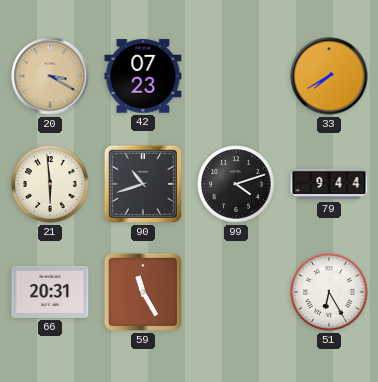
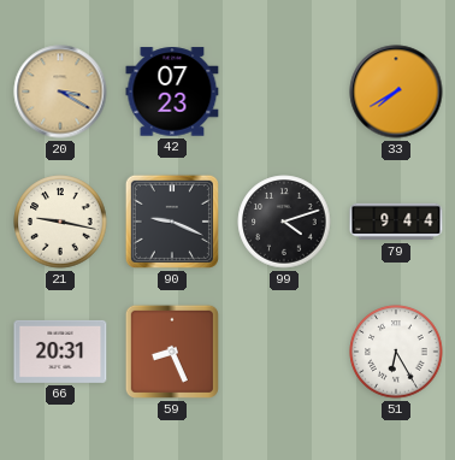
21: 5:59 -> 9:17
90: 10:42 -> 9:19
59: 11:25 -> 8:26
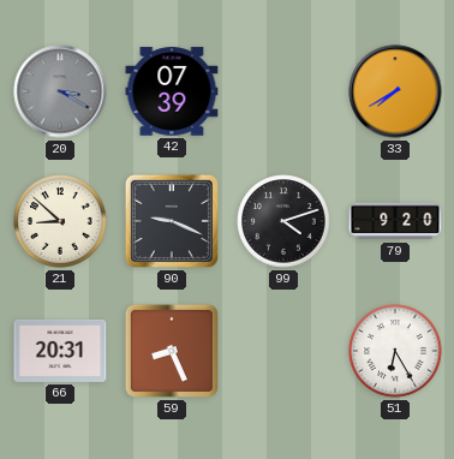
20 dial: champagne -> grey
42: 07:23 -> 07:39
21: 9:17 -> 8:52
79: 9:44 -> 9:20
